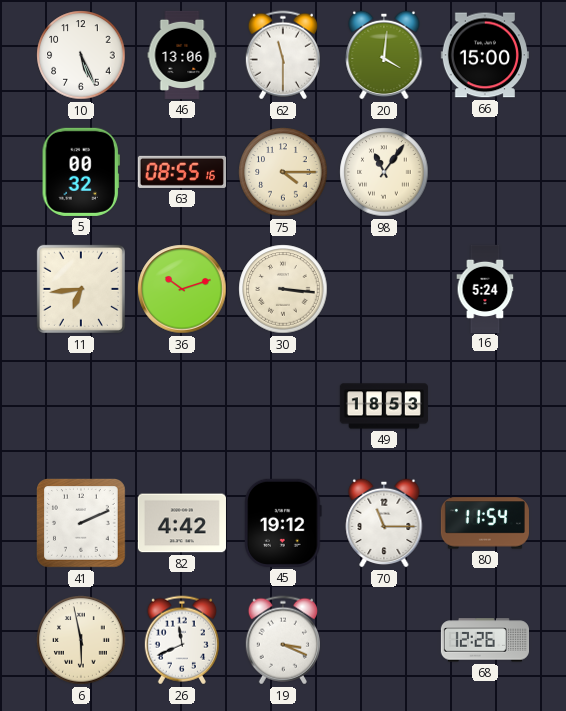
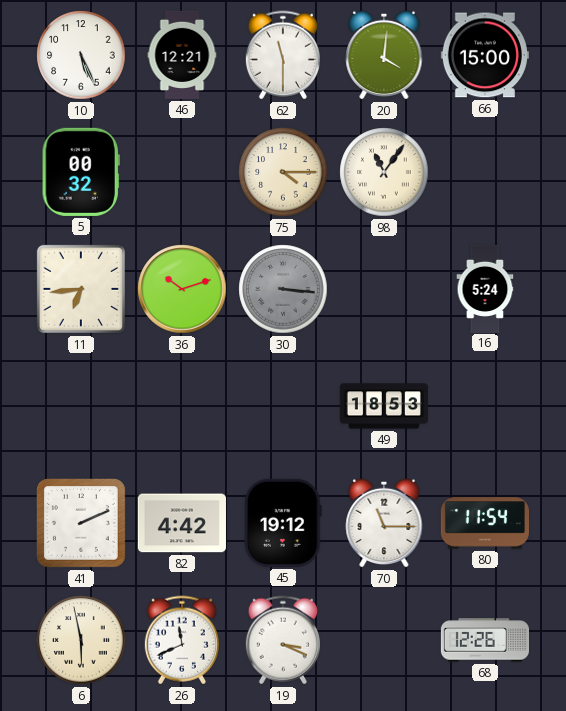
46: 13:06 -> 12:21
63: 08:55 -> none
30 dial: cream -> grey
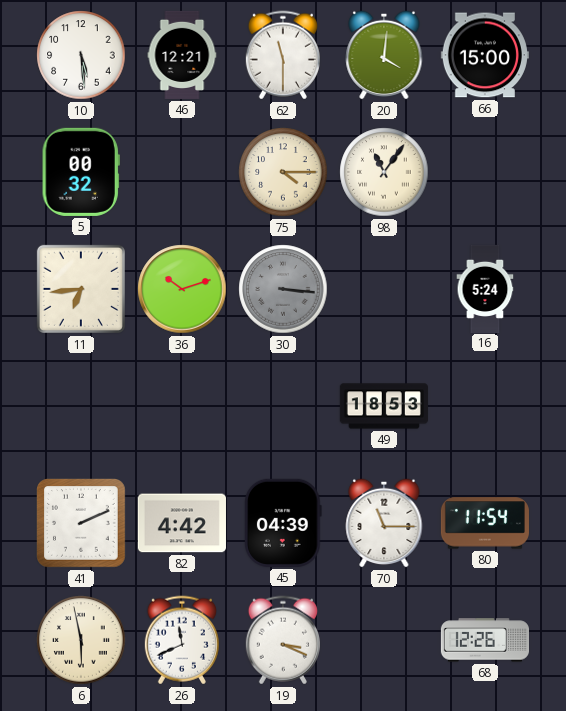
10: 5:26 -> 5:29
45: 19:12 -> 04:39
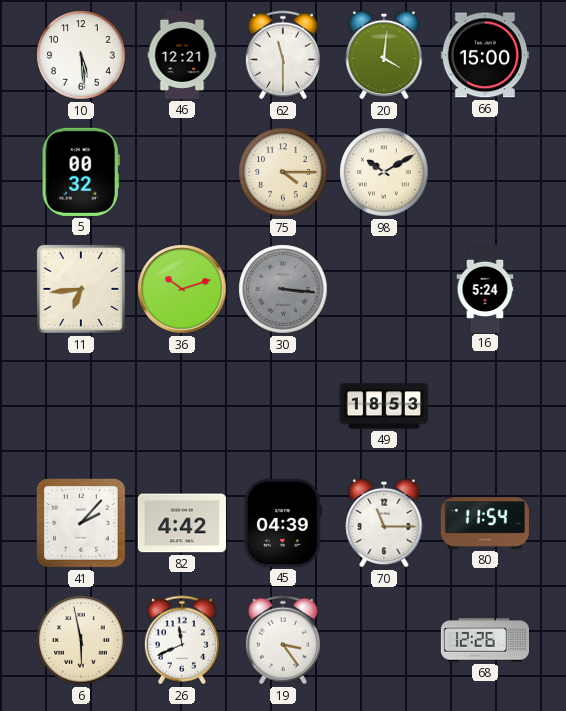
98: 11:06 -> 10:10
41: 2:11 -> 2:07
19: 3:19 -> 3:24
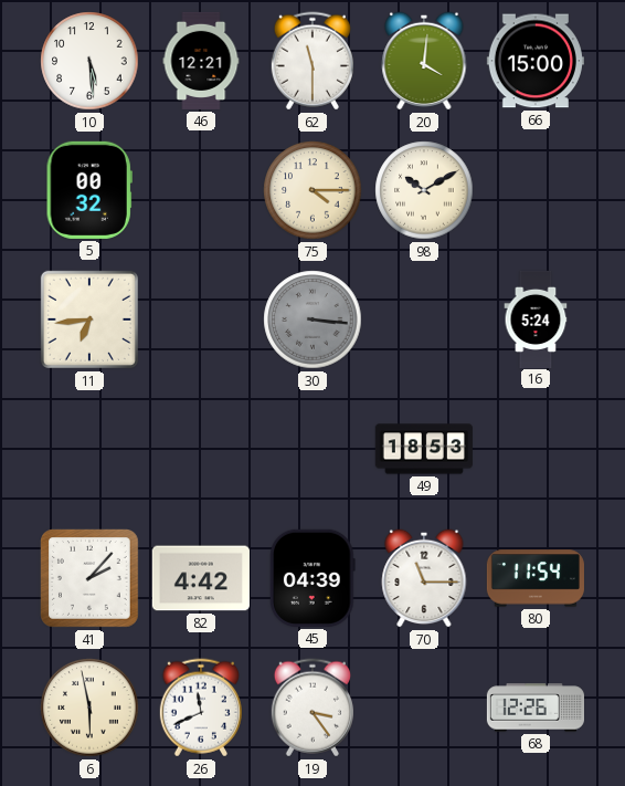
36: 10:12 -> none
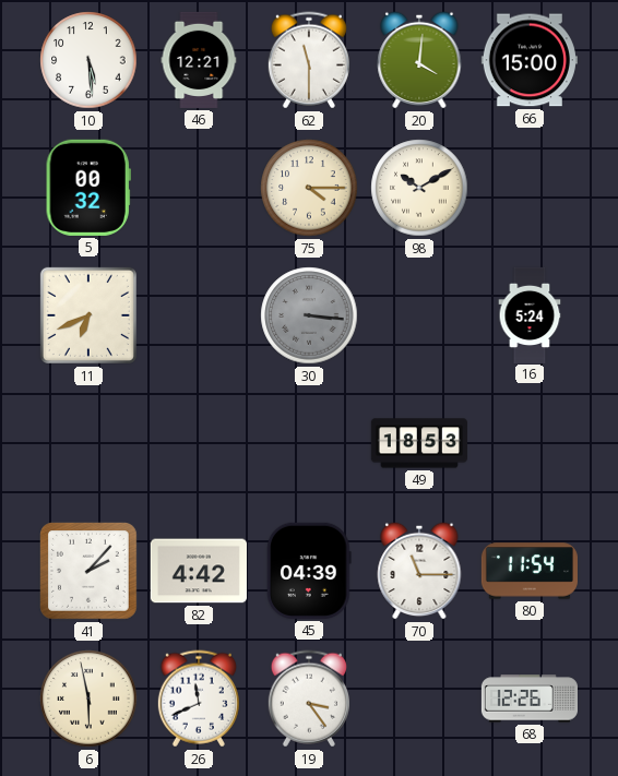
11: 6:44 -> 6:41
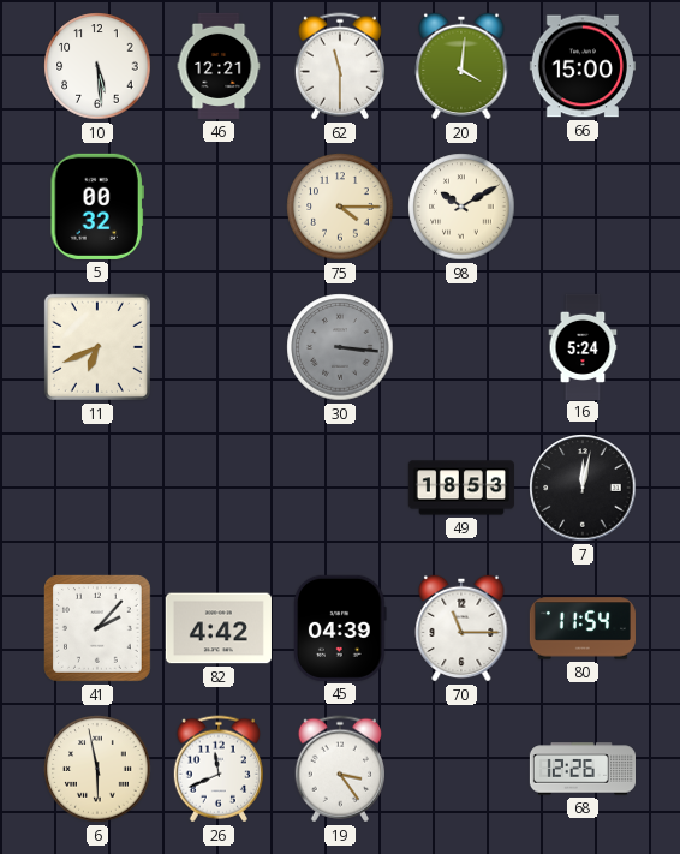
7: none -> 12:02
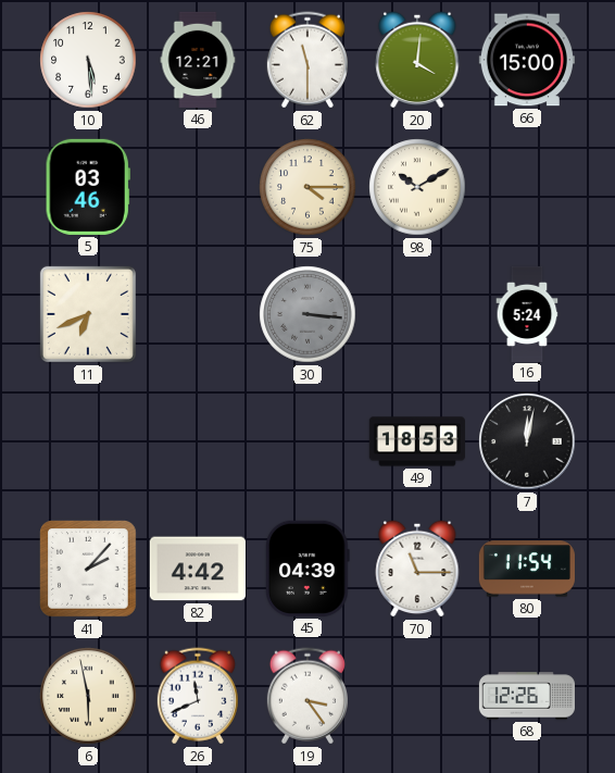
5: 00:32 -> 03:46
